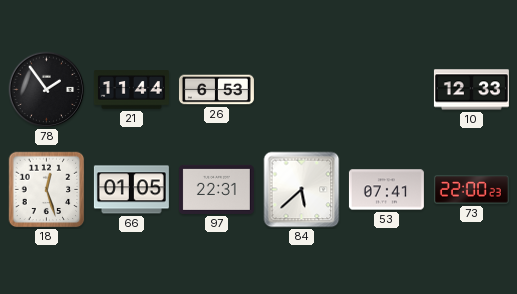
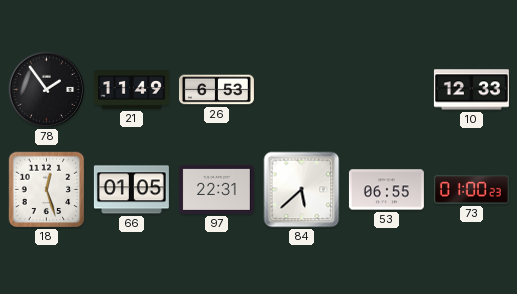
21: 11:44 -> 11:49
53: 07:41 -> 06:55
73: 22:00 -> 01:00
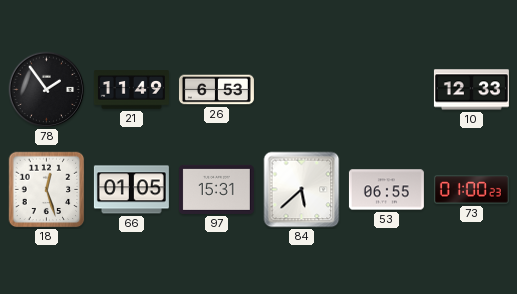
97: 22:31 -> 15:31
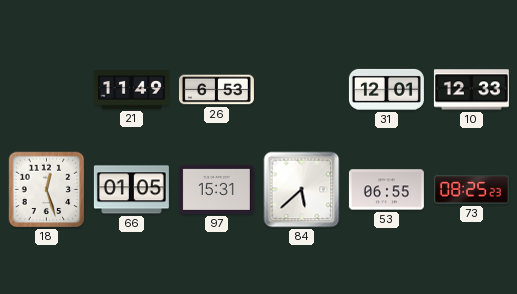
78: 1:54 -> none
31: none -> 12:01
73: 01:00 -> 08:25
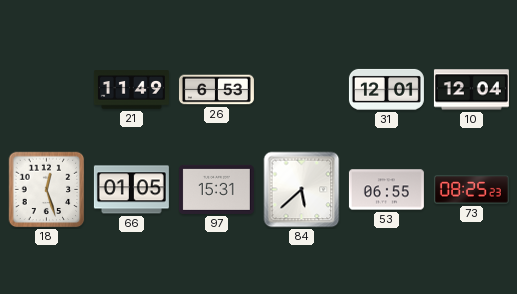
10: 12:33 -> 12:04
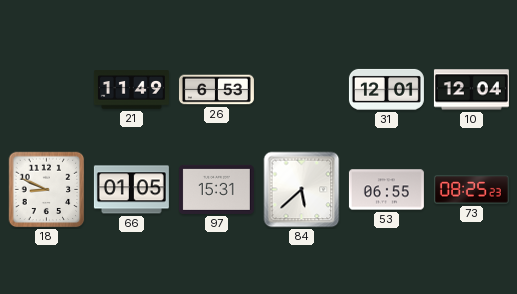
18: 12:27 -> 8:49
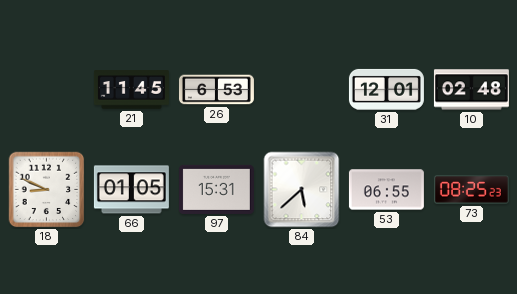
21: 11:49 -> 11:45
10: 12:04 -> 02:48
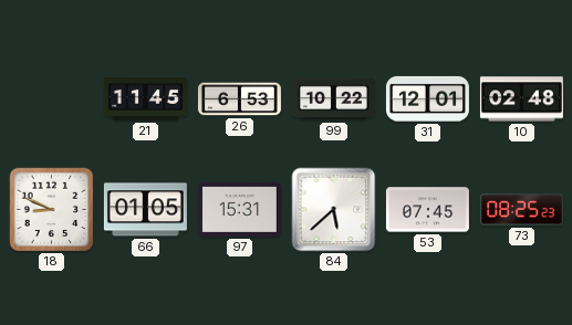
99: none -> 10:22
53: 06:55 -> 07:45
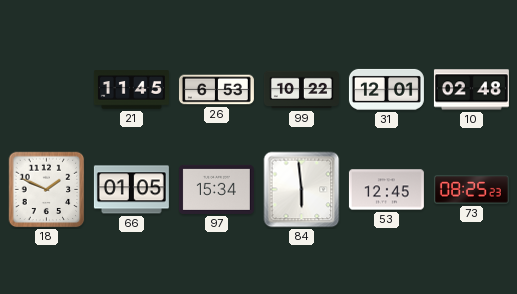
18: 8:49 -> 1:49
97: 15:31 -> 15:34
84: 5:38 -> 5:59
53: 07:45 -> 12:45
